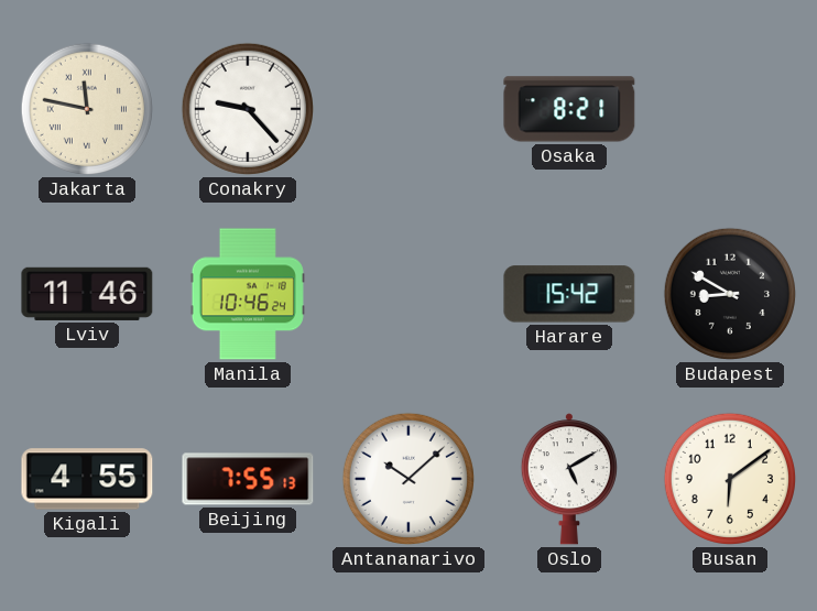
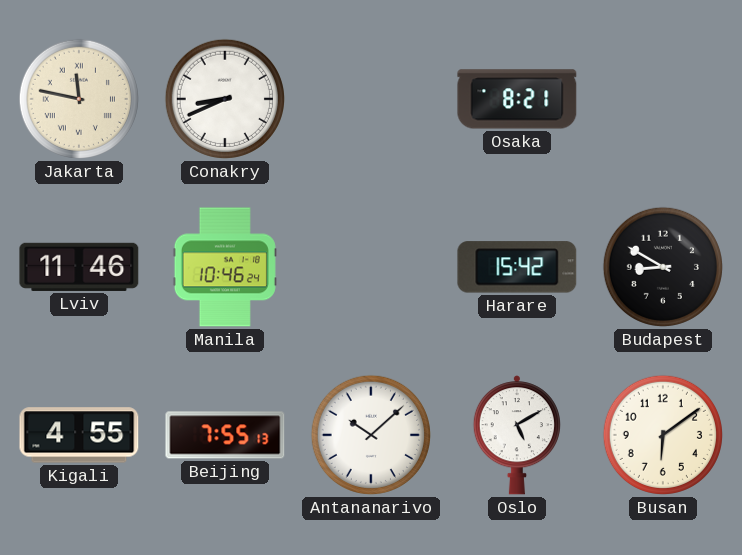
Conakry: 9:23 -> 8:41
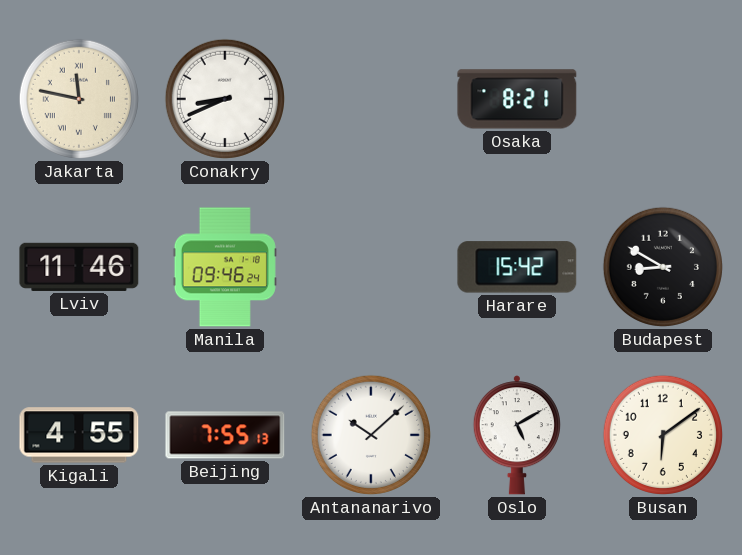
Manila: 10:46 -> 09:46
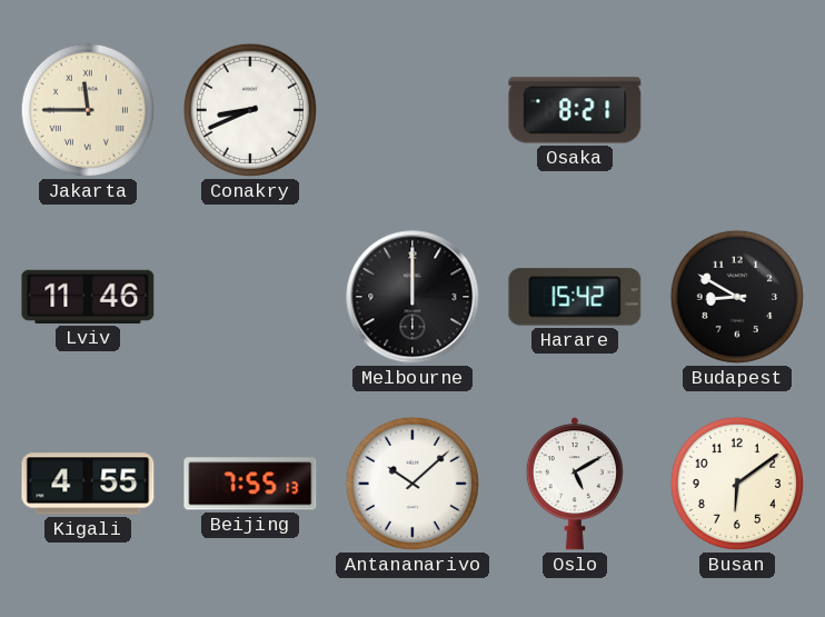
Jakarta: 11:47 -> 11:45
Manila: 09:46 -> none
Melbourne: none -> 12:00
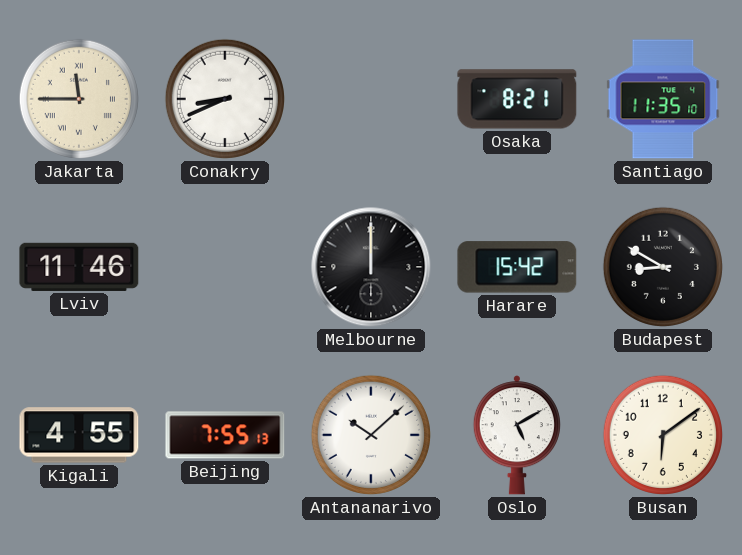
Santiago: none -> 11:35
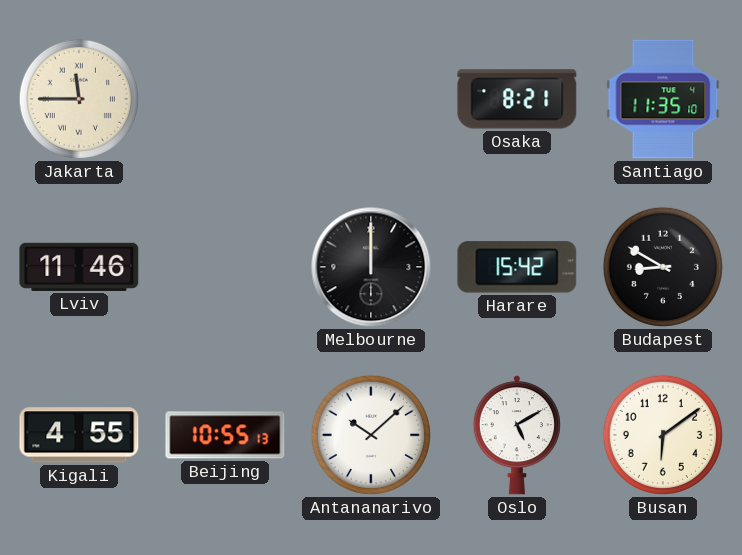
Conakry: 8:41 -> none
Beijing: 7:55 -> 10:55
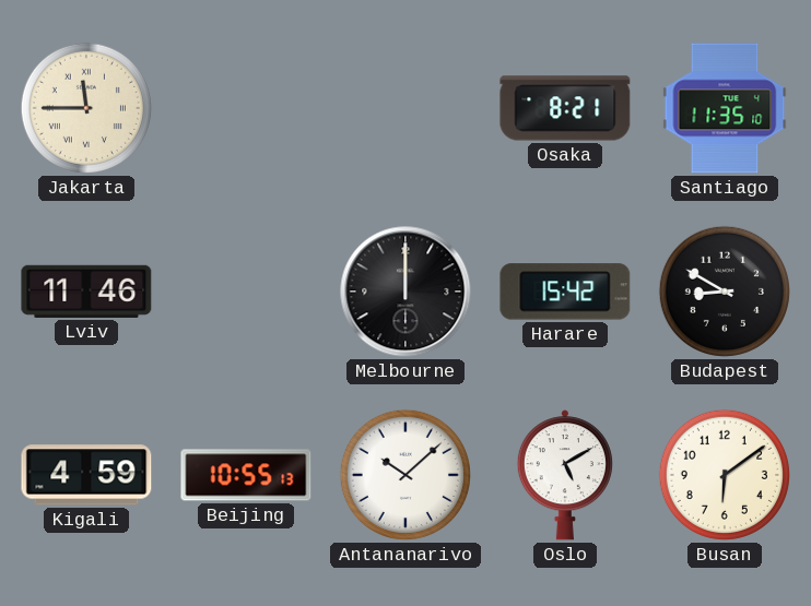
Kigali: 4:55 -> 4:59
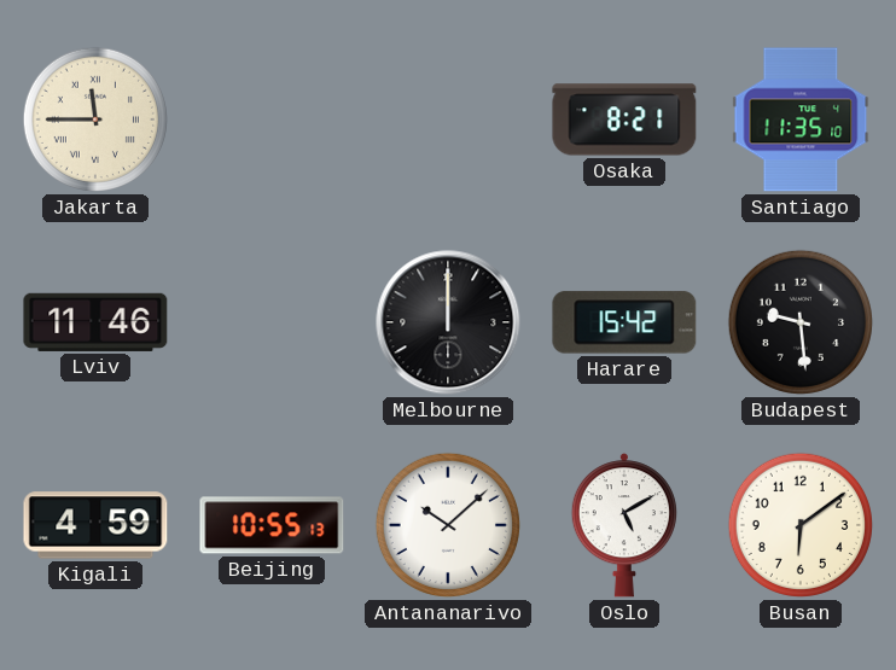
Budapest: 8:50 -> 9:29
